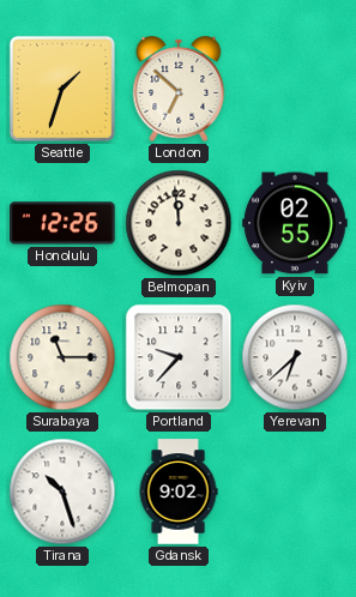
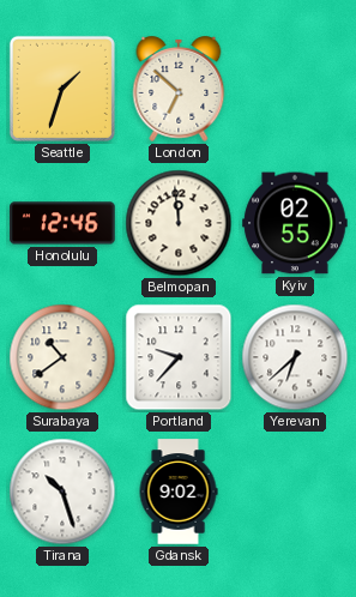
Honolulu: 12:26 -> 12:46
Surabaya: 11:15 -> 10:39
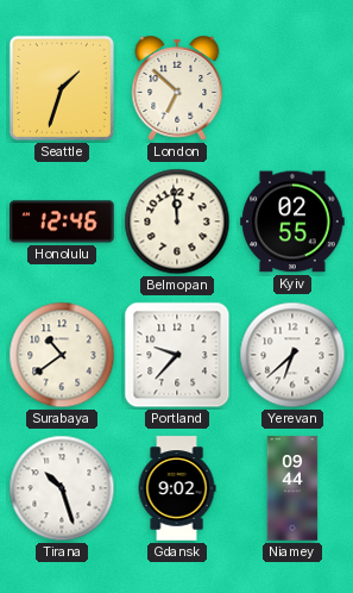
Niamey: none -> 09:44
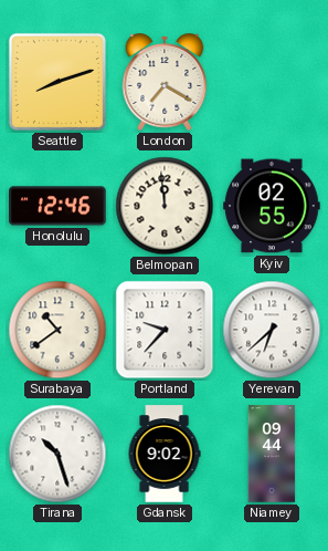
Seattle: 1:33 -> 8:12
London: 6:52 -> 7:20
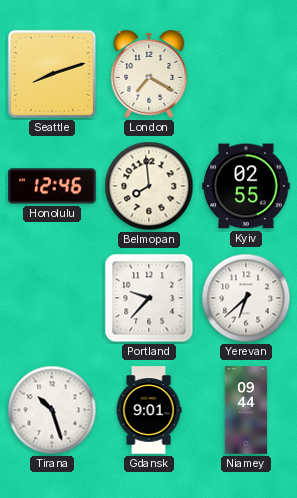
Belmopan: 11:59 -> 7:59
Surabaya: 10:39 -> none
Gdansk: 9:02 -> 9:01
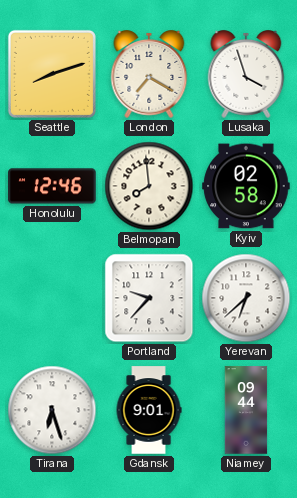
Lusaka: none -> 3:57
Kyiv: 02:55 -> 02:58
Tirana: 10:27 -> 6:27
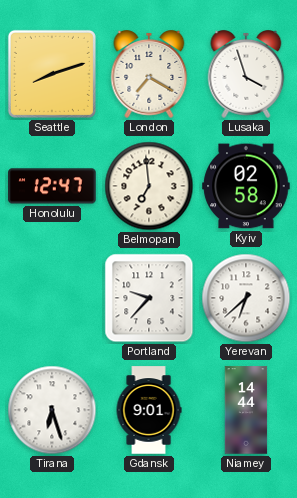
Honolulu: 12:46 -> 12:47
Belmopan: 7:59 -> 6:59
Niamey: 09:44 -> 14:44
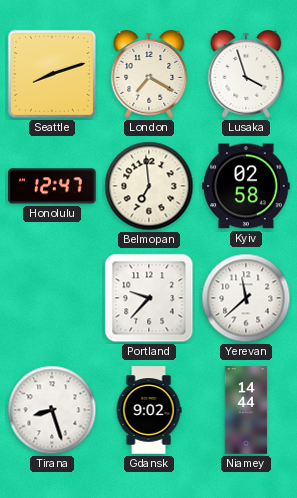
Yerevan: 6:38 -> 11:38
Tirana: 6:27 -> 8:27
Gdansk: 9:01 -> 9:02
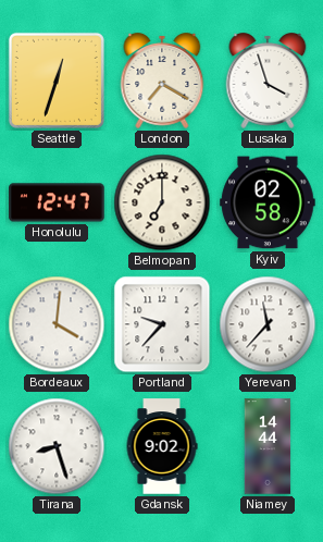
Seattle: 8:12 -> 12:33
Belmopan: 6:59 -> 7:00
Bordeaux: none -> 4:01
Yerevan: 11:38 -> 11:37
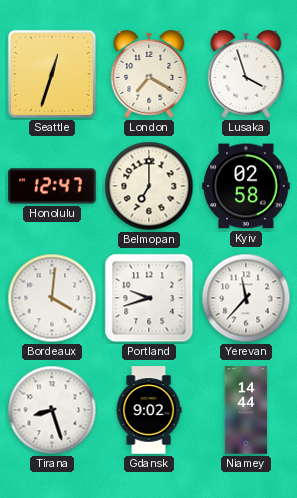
Portland: 9:37 -> 9:42
